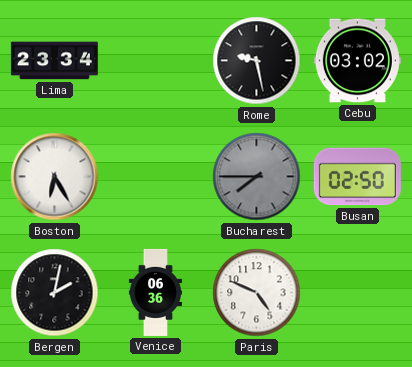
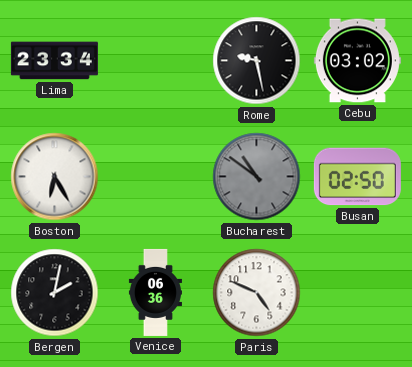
Bucharest: 7:45 -> 10:51
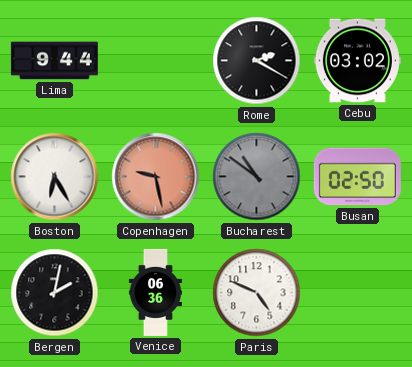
Lima: 23:34 -> 9:44
Rome: 9:28 -> 2:20
Copenhagen: none -> 9:28
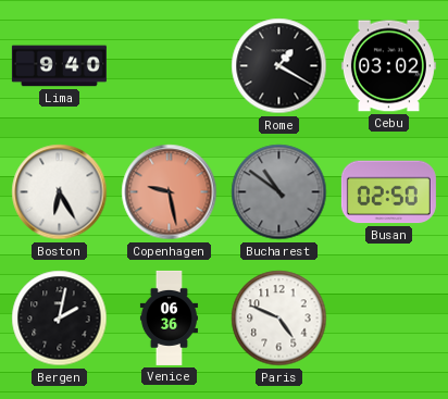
Lima: 9:44 -> 9:40
Rome: 2:20 -> 1:20
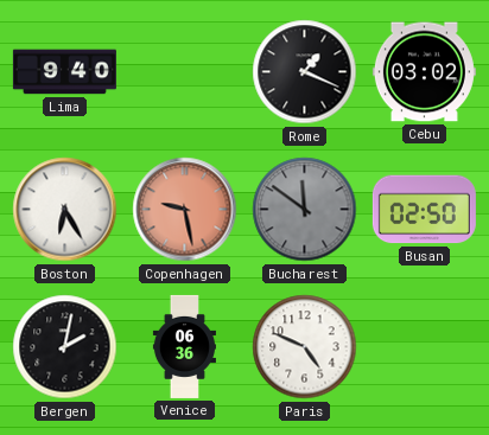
Rome: 1:20 -> 1:19
Bucharest: 10:51 -> 11:51
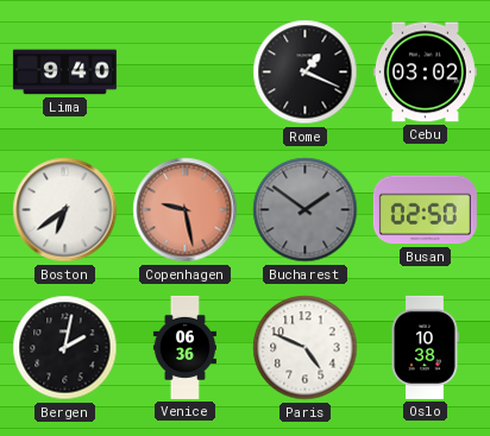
Boston: 6:25 -> 6:39
Bucharest: 11:51 -> 1:51
Oslo: none -> 10:38
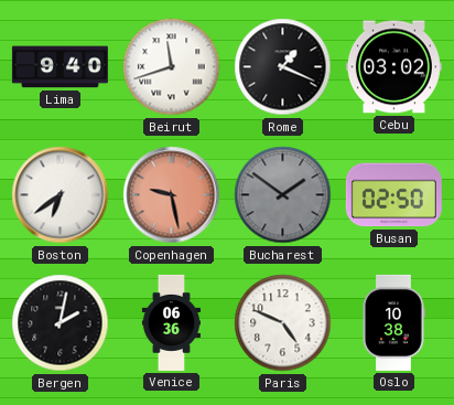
Beirut: none -> 11:42
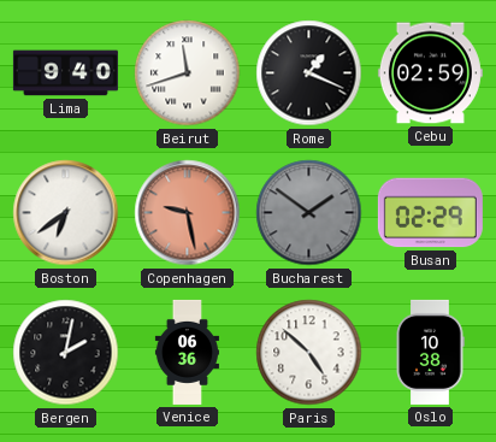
Cebu: 03:02 -> 02:59
Busan: 02:50 -> 02:29
Paris: 4:49 -> 4:52
